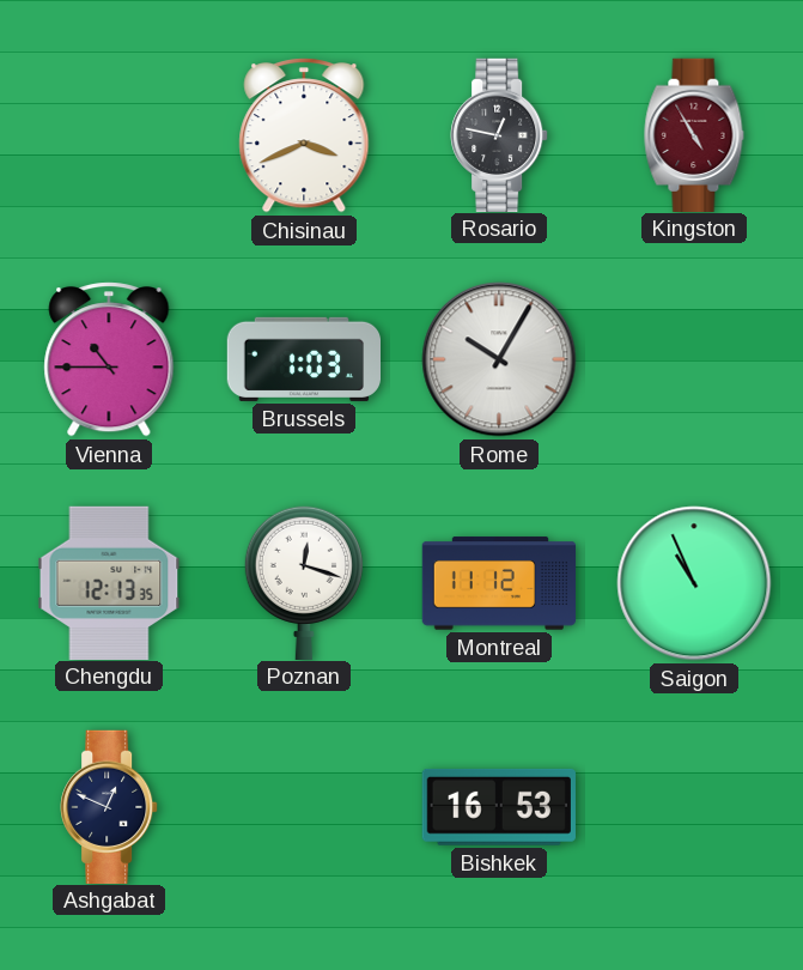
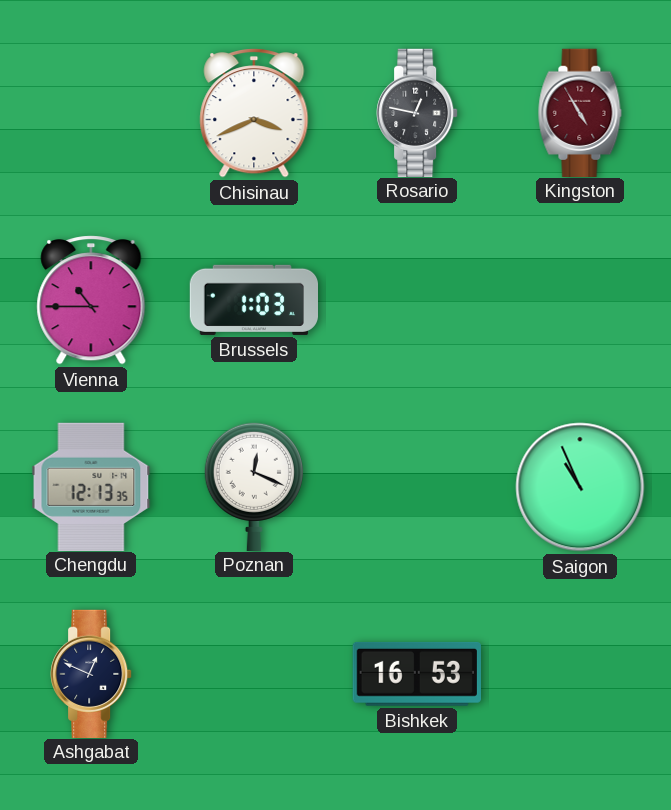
Rome: 10:05 -> none
Poznan: 12:18 -> 12:19
Montreal: 11:12 -> none
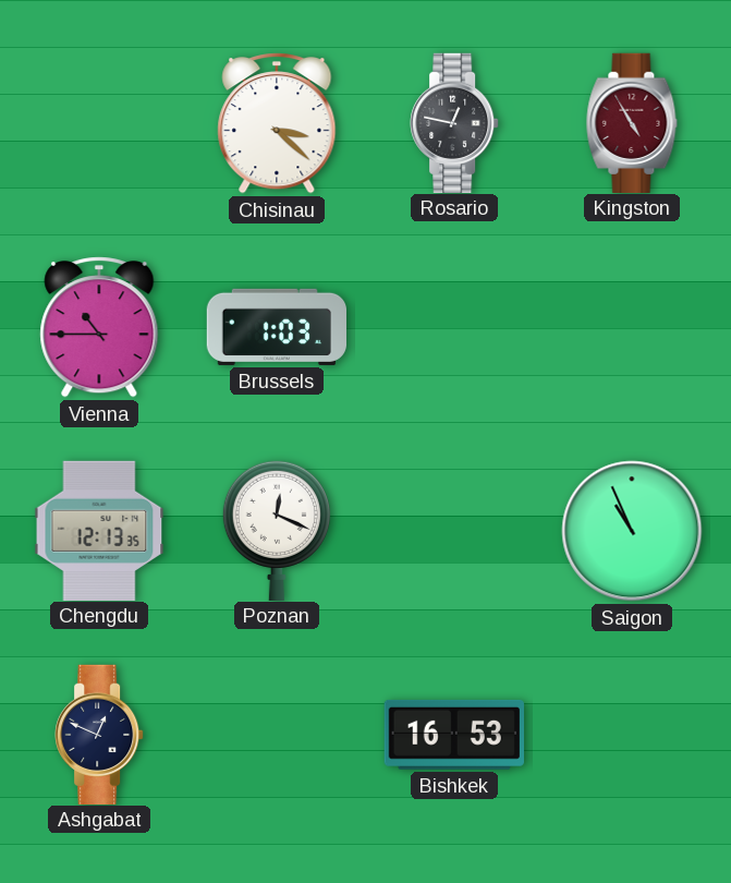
Chisinau: 3:41 -> 3:22
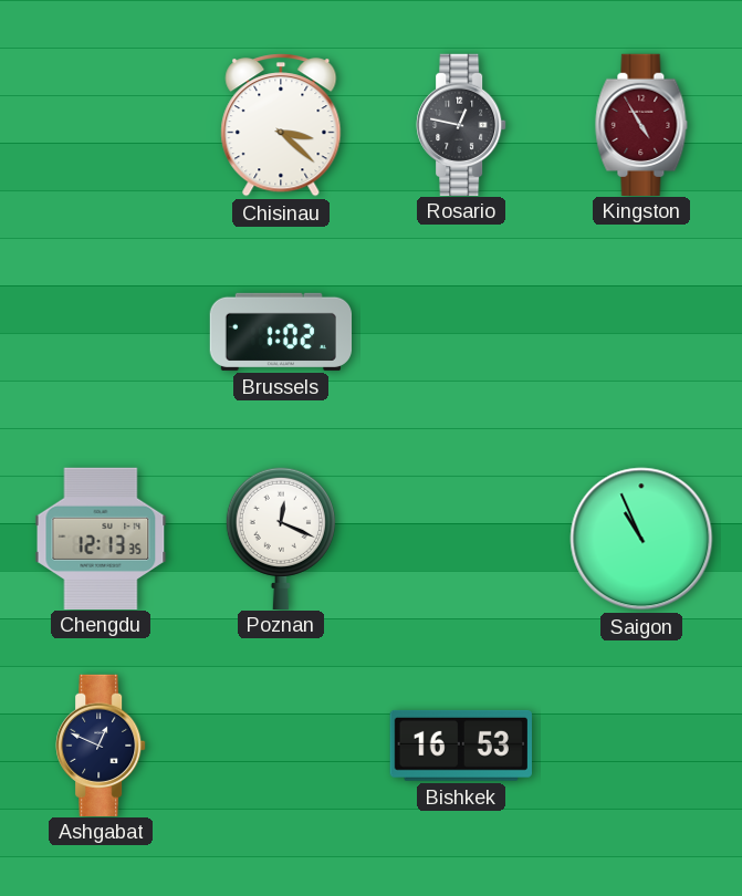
Vienna: 10:45 -> none
Brussels: 1:03 -> 1:02
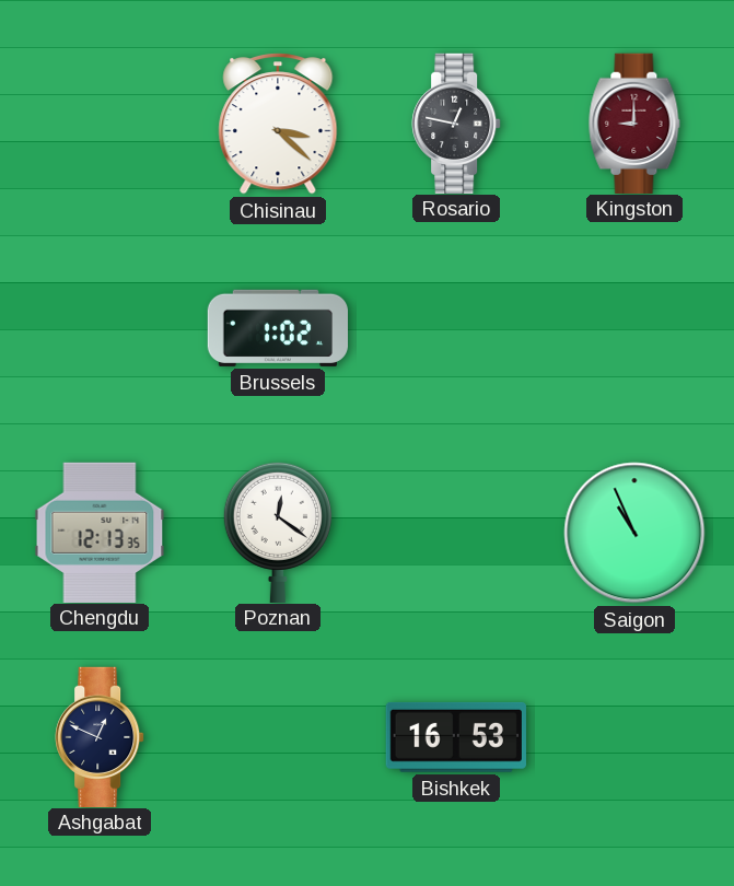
Kingston: 4:55 -> 9:00
Poznan: 12:19 -> 12:21
